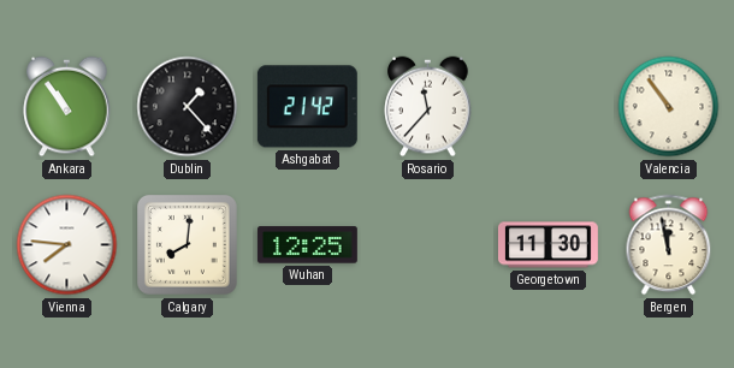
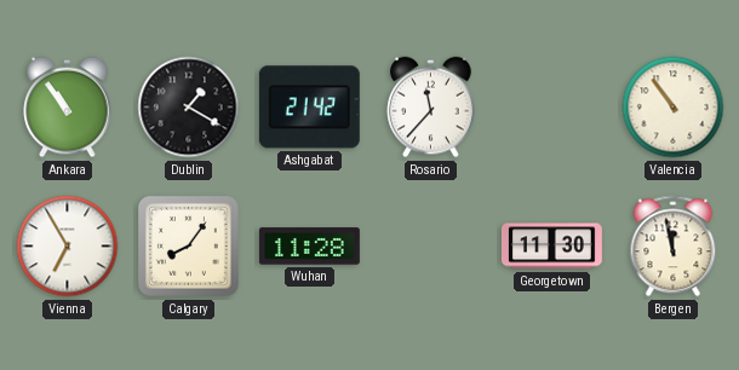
Dublin: 1:23 -> 1:20
Vienna: 7:46 -> 6:55
Calgary: 8:01 -> 8:06
Wuhan: 12:25 -> 11:28
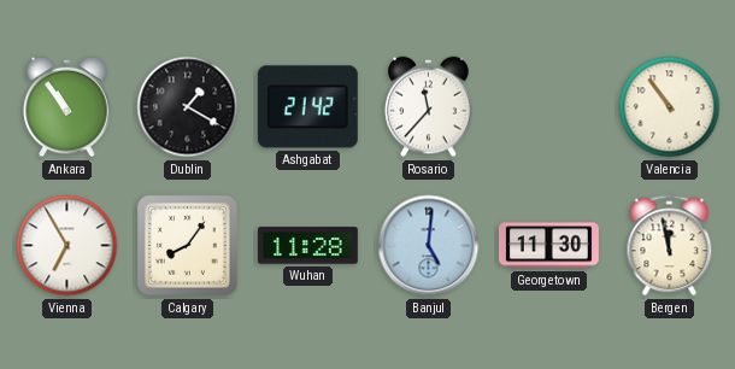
Banjul: none -> 5:01
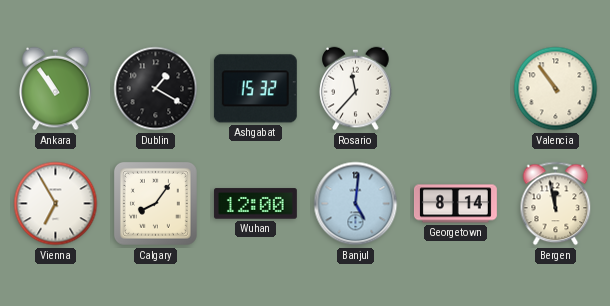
Ashgabat: 21:42 -> 15:32
Wuhan: 11:28 -> 12:00
Georgetown: 11:30 -> 8:14
